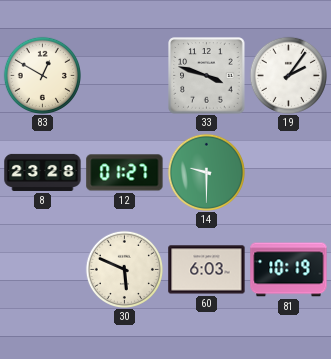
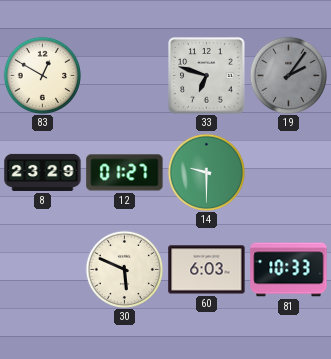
33: 3:48 -> 6:48
19 dial: white -> grey
8: 23:28 -> 23:29
81: 10:19 -> 10:33
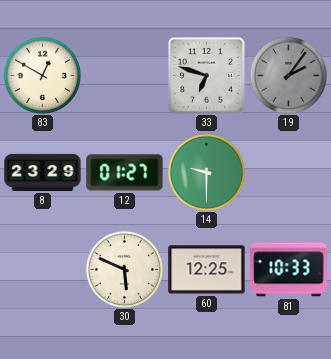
60: 6:03 -> 12:25
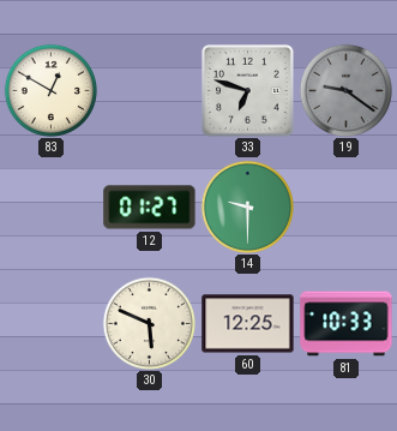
19: 2:06 -> 9:21
8: 23:29 -> none
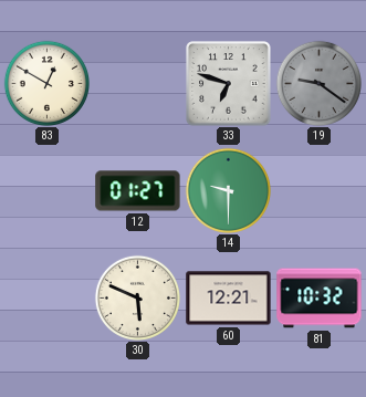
60: 12:25 -> 12:21
81: 10:33 -> 10:32
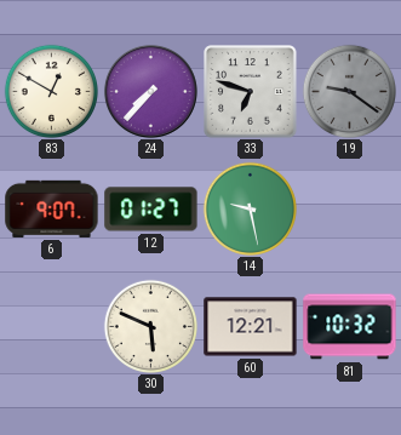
24: none -> 7:37
6: none -> 9:07
14: 9:30 -> 9:28
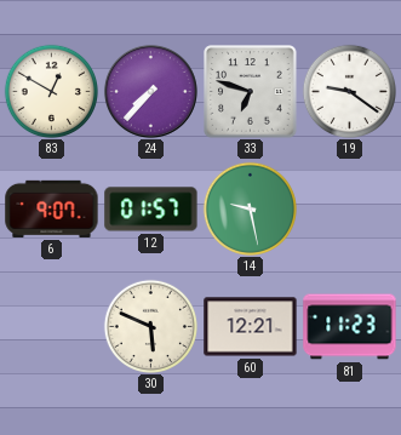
19 dial: grey -> white
12: 01:27 -> 01:57
81: 10:32 -> 11:23
